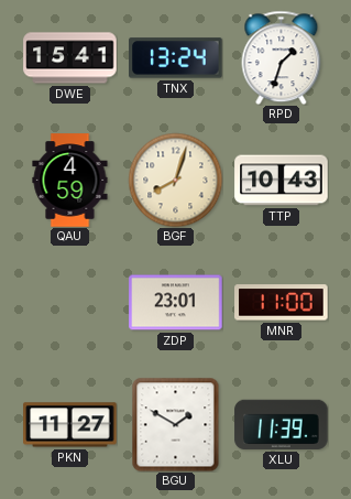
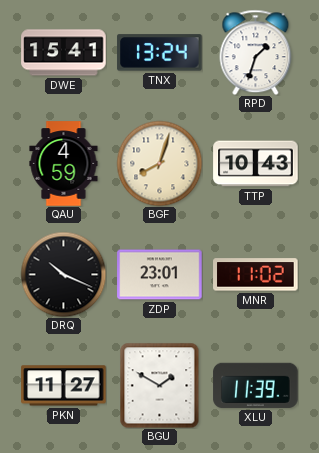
DRQ: none -> 10:19
MNR: 11:00 -> 11:02
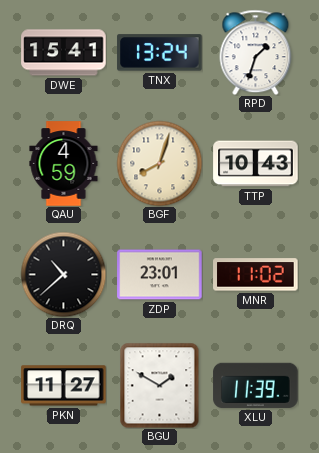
DRQ: 10:19 -> 10:38
